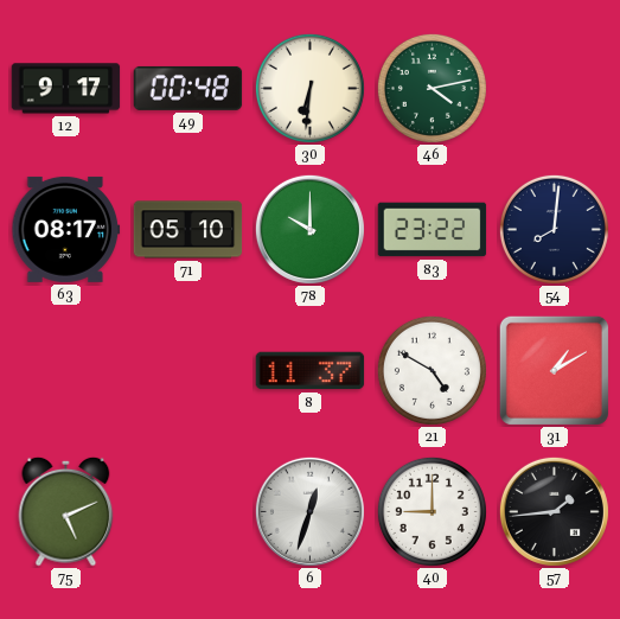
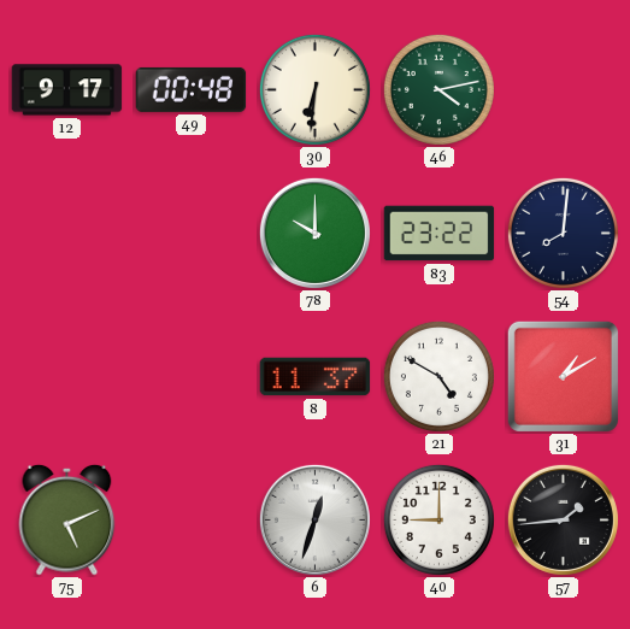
63: 08:17 -> none
71: 05:10 -> none
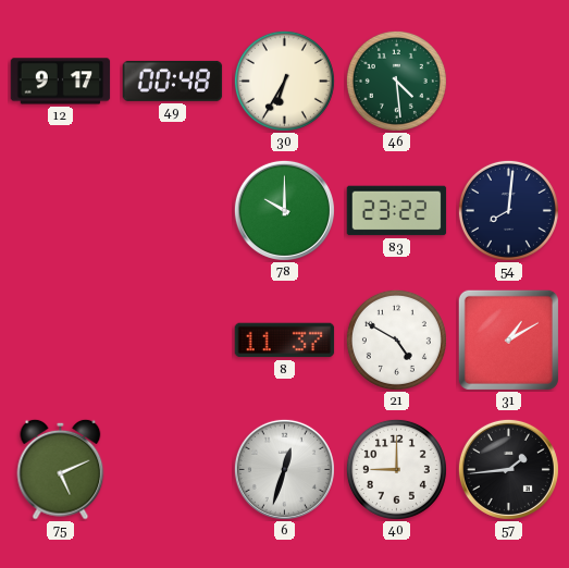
30: 6:31 -> 6:35
46: 4:13 -> 4:29
